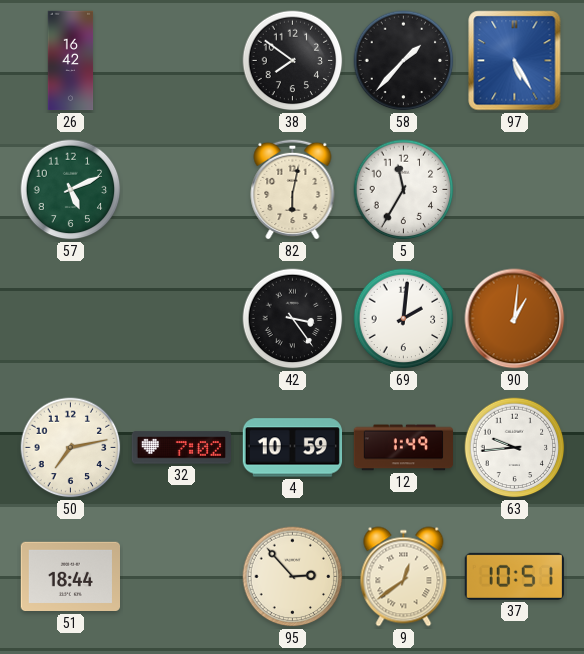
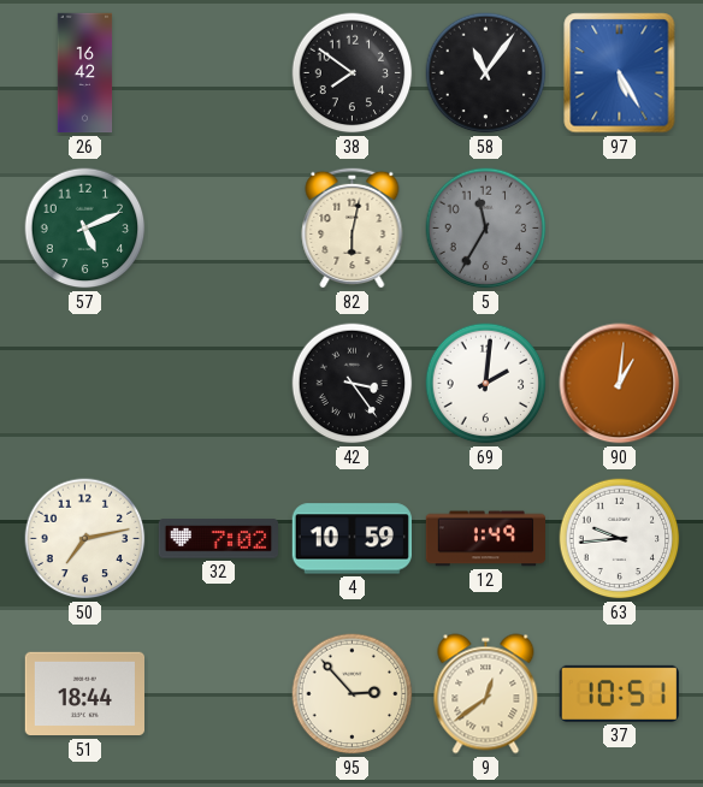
58: 1:37 -> 11:06
5 dial: white -> grey
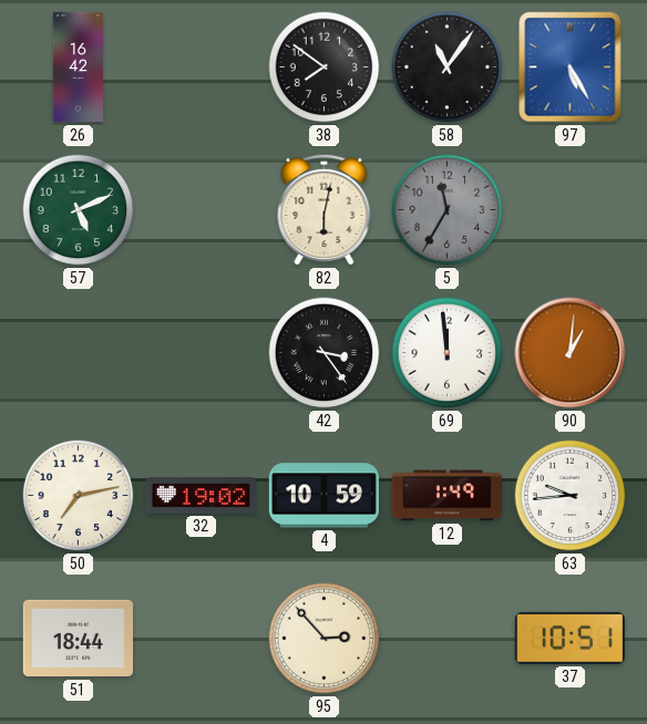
69: 2:01 -> 11:59
32: 7:02 -> 19:02
9: 12:39 -> none
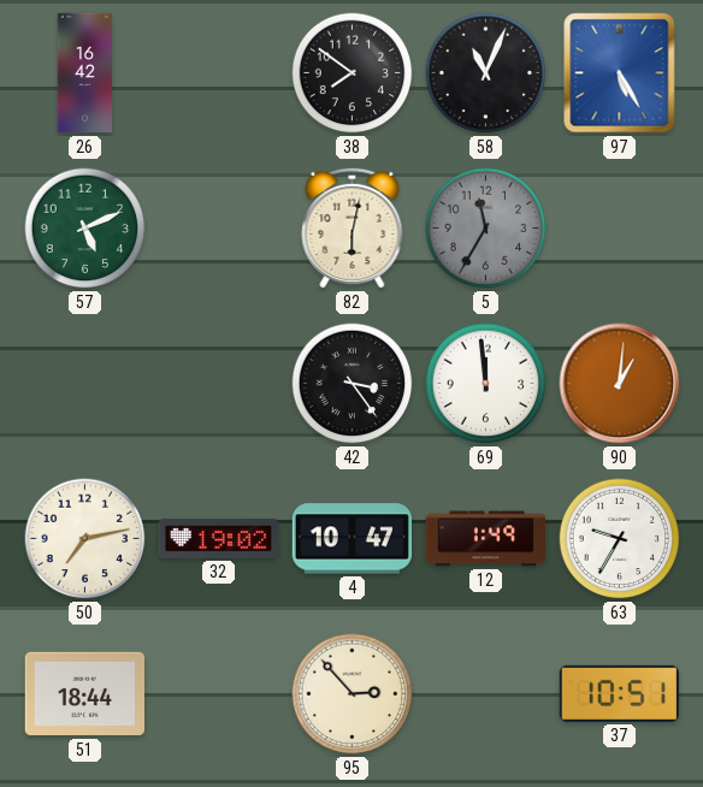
58: 11:06 -> 11:04
4: 10:59 -> 10:47
63: 9:44 -> 9:35
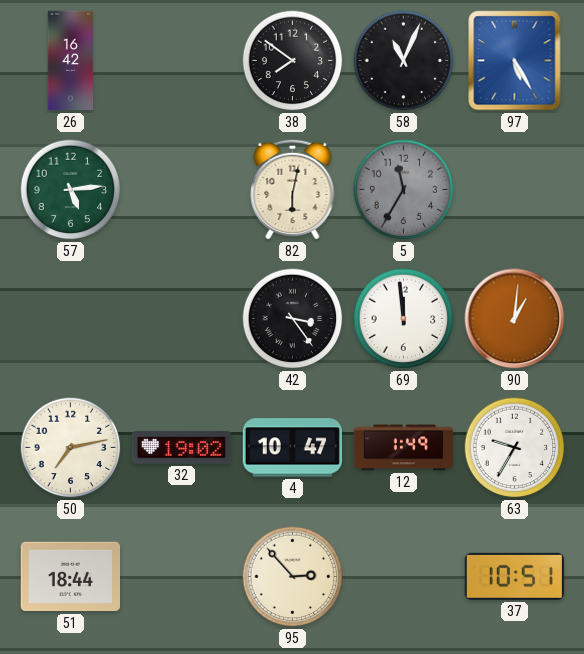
57: 5:11 -> 5:14
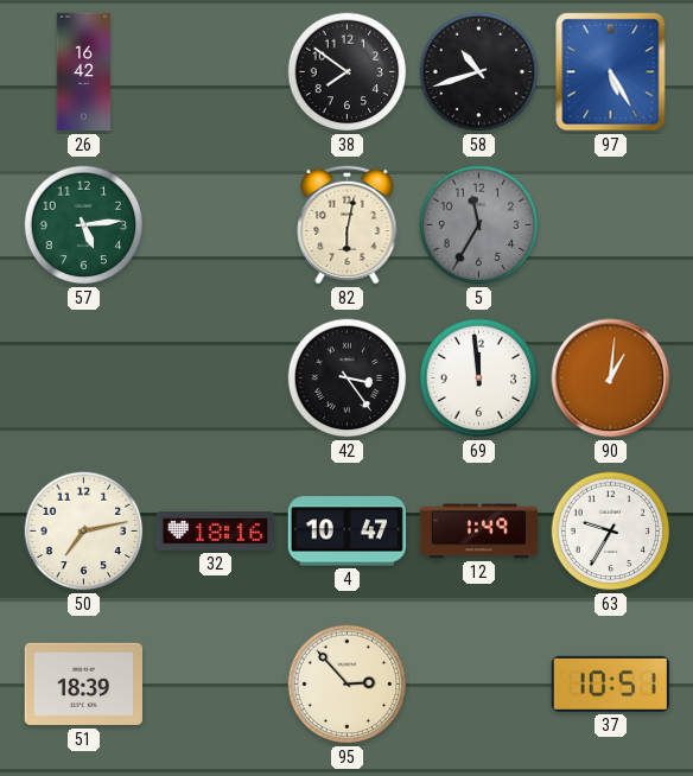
58: 11:04 -> 10:42
32: 19:02 -> 18:16
51: 18:44 -> 18:39
